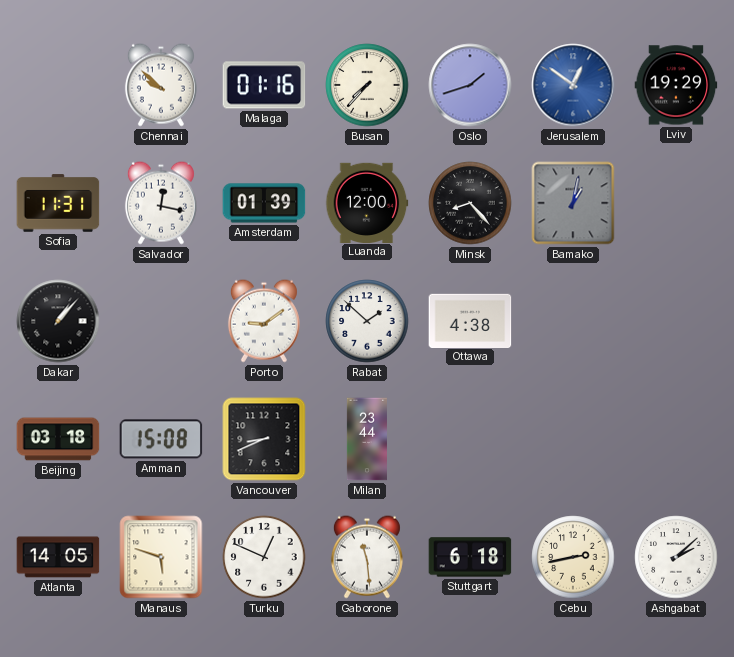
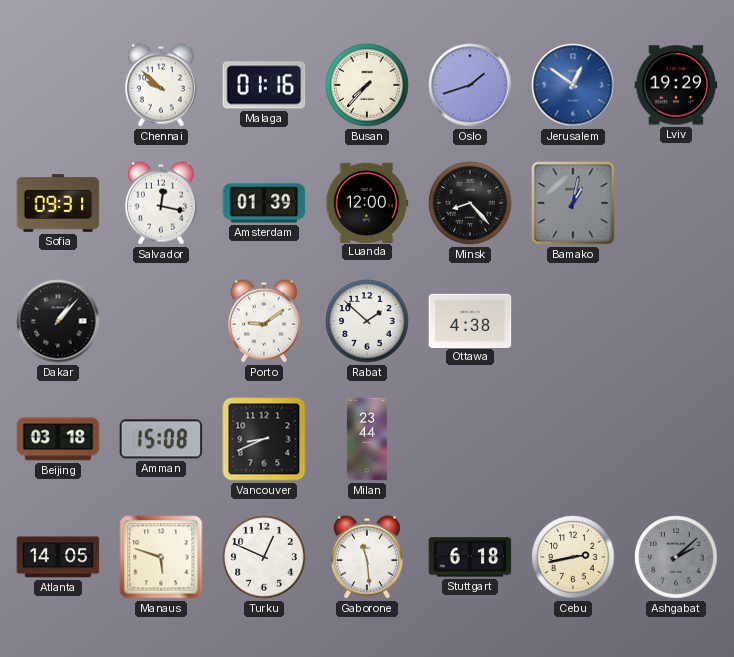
Sofia: 11:31 -> 09:31
Ashgabat dial: white -> grey
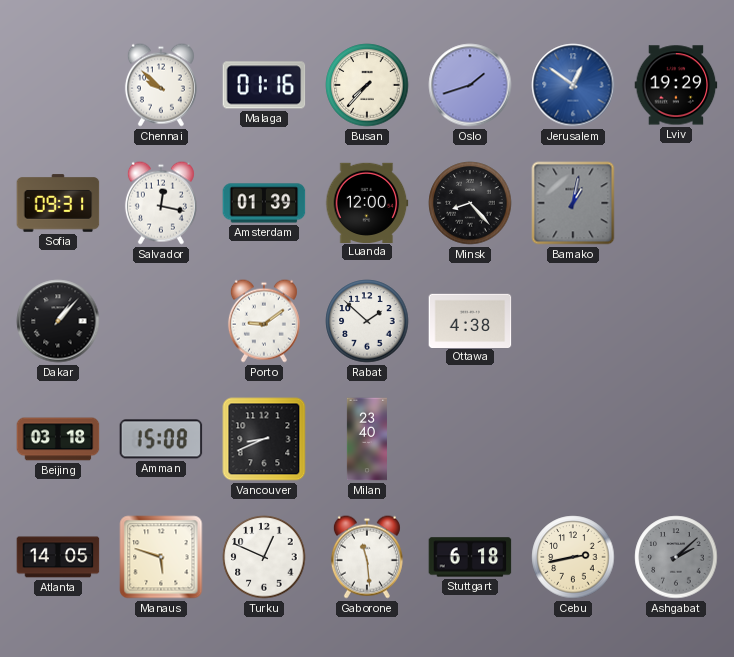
Milan: 23:44 -> 23:40
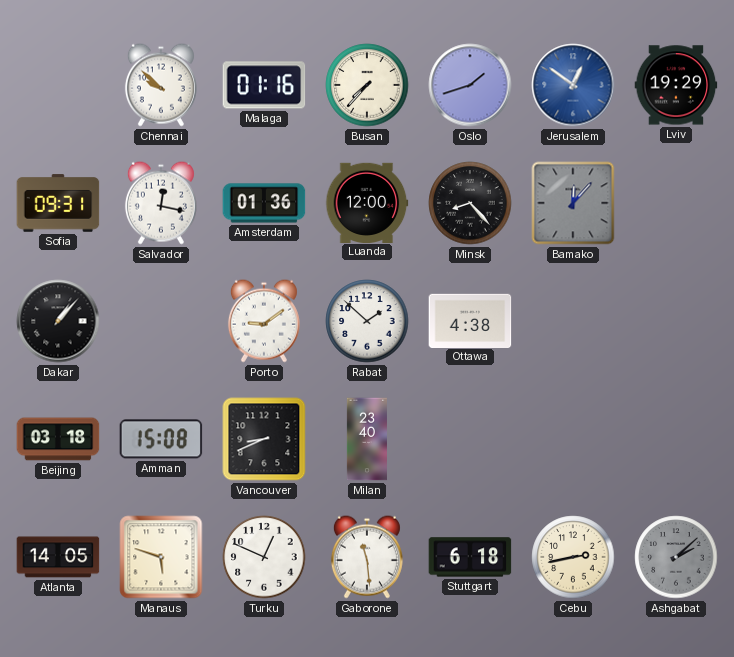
Amsterdam: 01:39 -> 01:36
Bamako: 1:02 -> 12:07
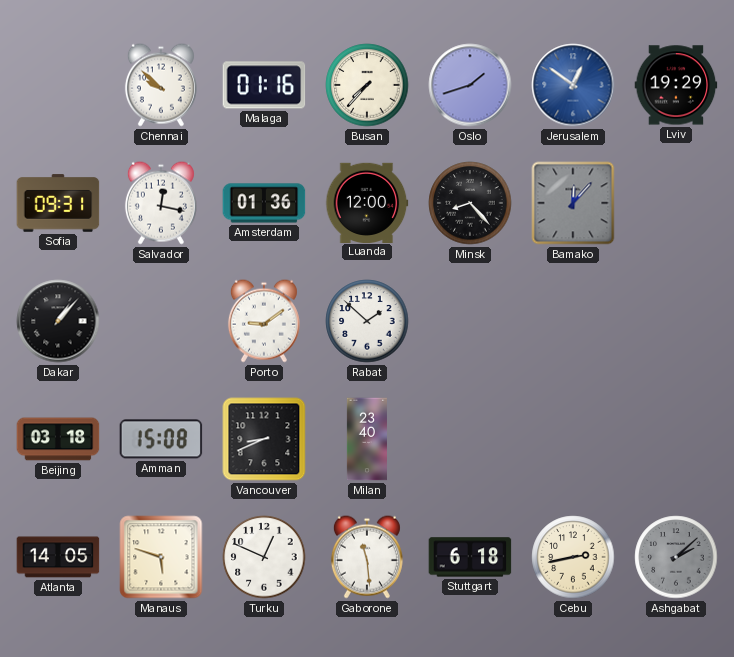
Ottawa: 4:38 -> none
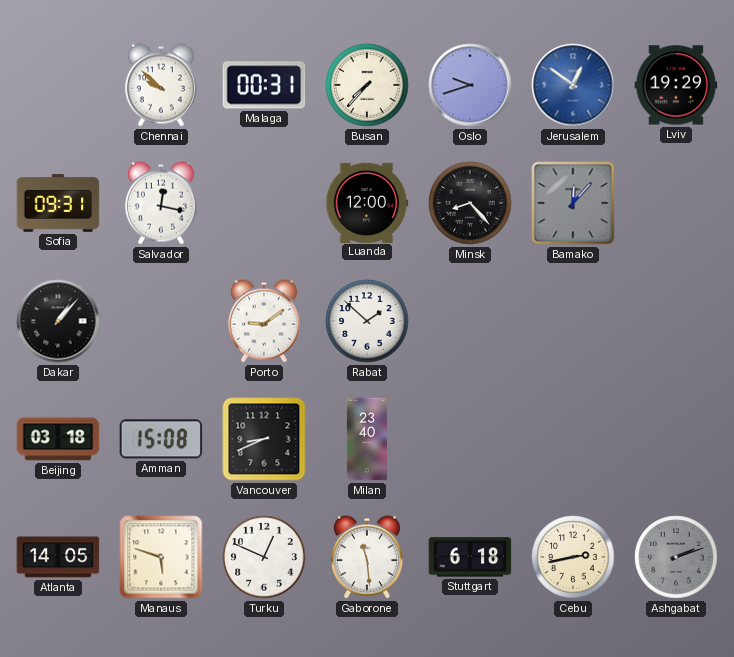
Malaga: 01:16 -> 00:31
Oslo: 1:42 -> 9:42
Amsterdam: 01:36 -> none
Ashgabat: 2:08 -> 2:12
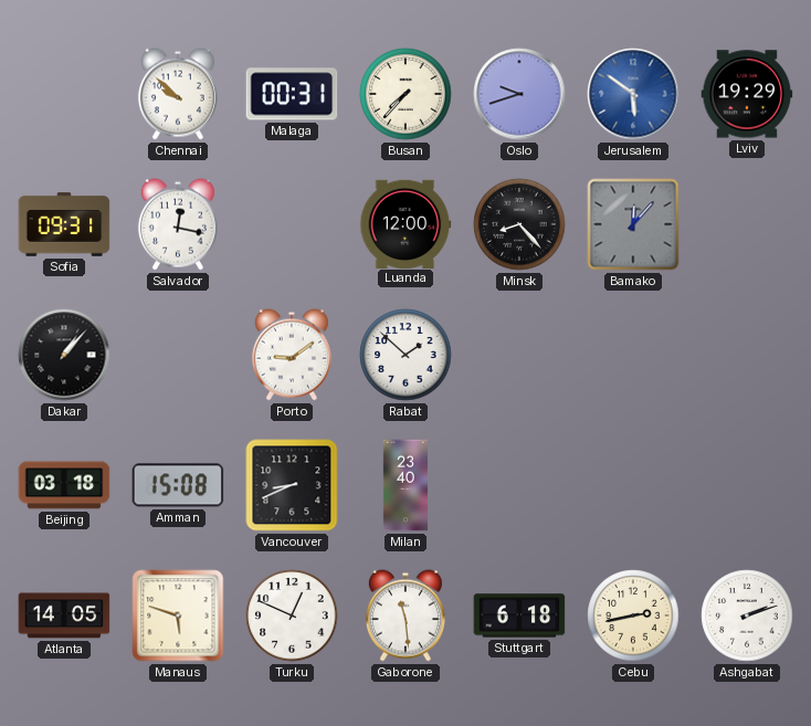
Jerusalem: 12:51 -> 5:51
Ashgabat dial: grey -> white
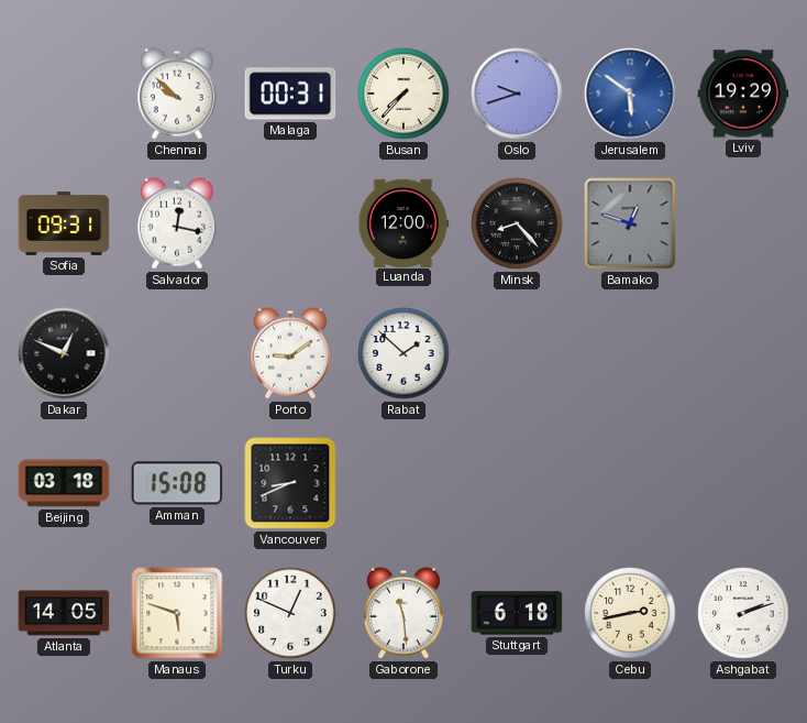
Bamako: 12:07 -> 12:48
Dakar: 1:07 -> 12:49
Milan: 23:40 -> none
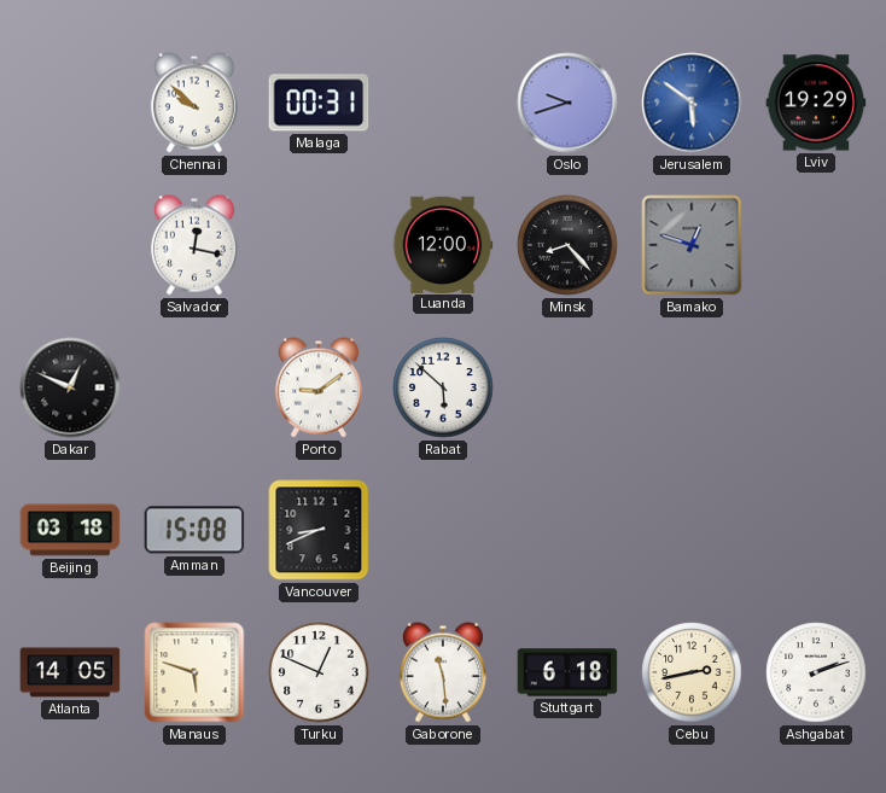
Busan: 7:37 -> none
Sofia: 09:31 -> none
Rabat: 1:52 -> 5:52
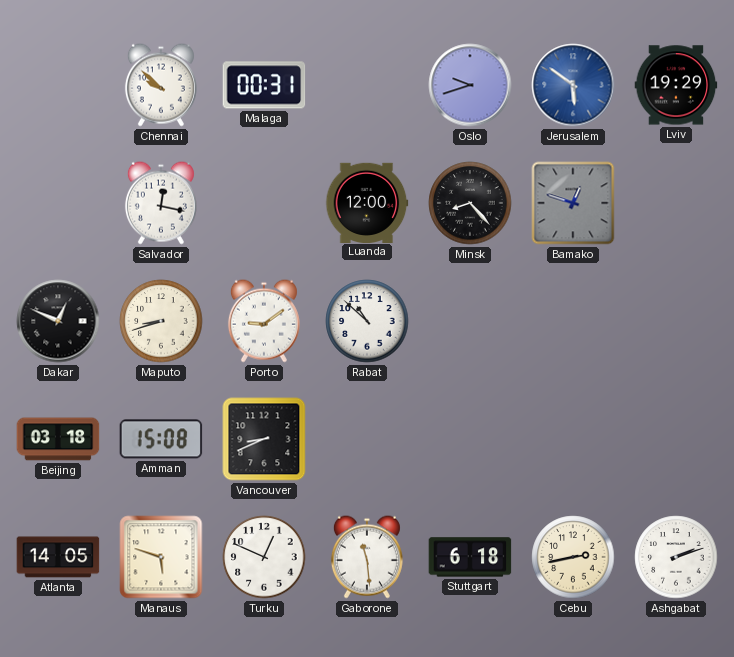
Maputo: none -> 8:42
Rabat: 5:52 -> 10:52
